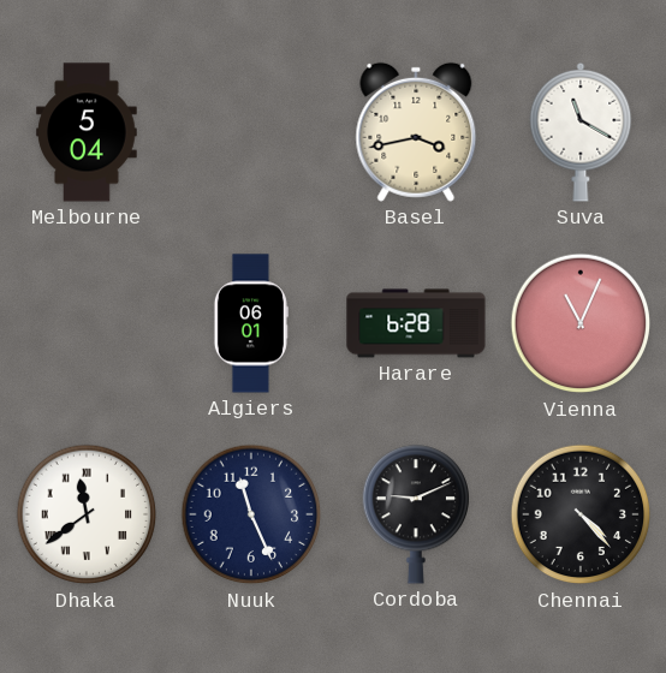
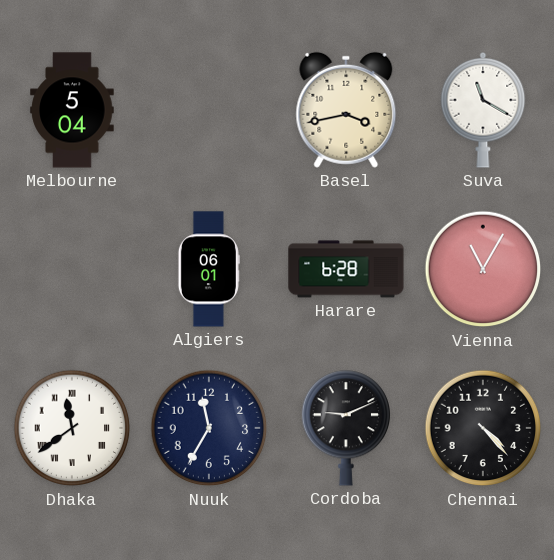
Vienna: 11:04 -> 11:05
Nuuk: 11:26 -> 11:35
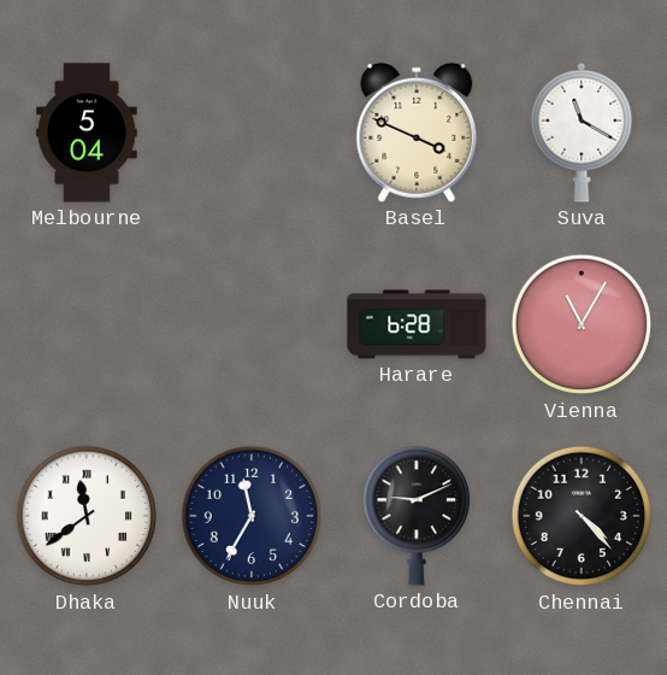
Basel: 3:43 -> 3:49
Algiers: 06:01 -> none
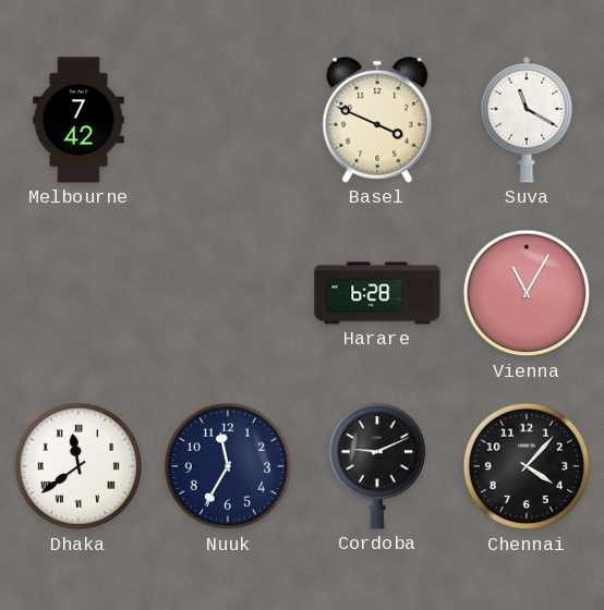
Melbourne: 5:04 -> 7:42
Chennai: 4:23 -> 4:07
